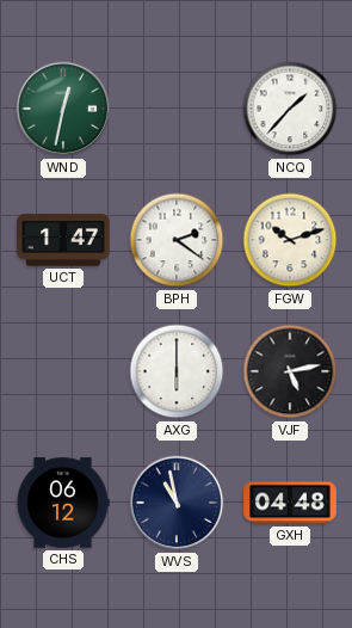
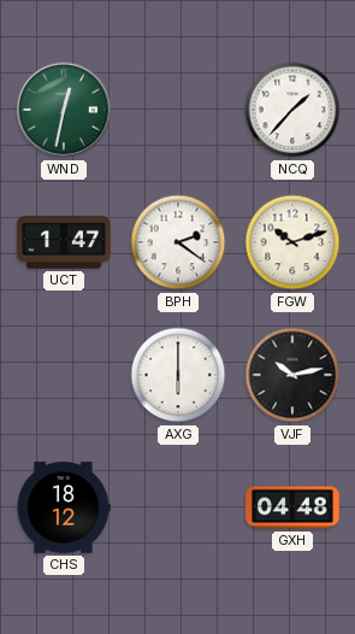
VJF: 5:13 -> 10:13
CHS: 06:12 -> 18:12
WVS: 10:58 -> none
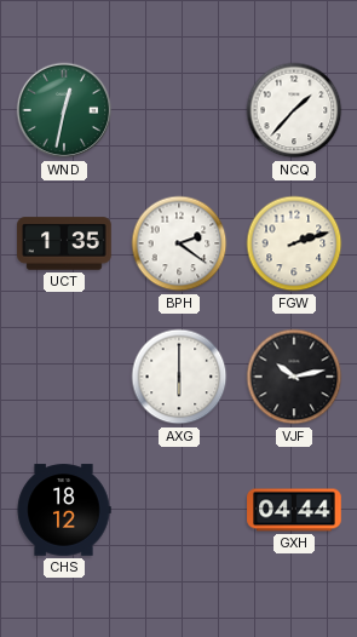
UCT: 1:47 -> 1:35
FGW: 10:12 -> 2:12
GXH: 04:48 -> 04:44
